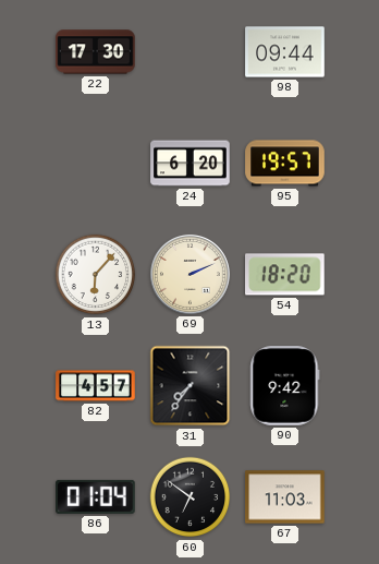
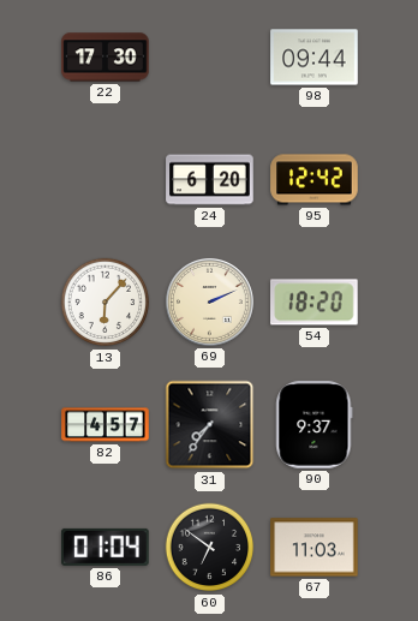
95: 19:57 -> 12:42
90: 9:42 -> 9:37
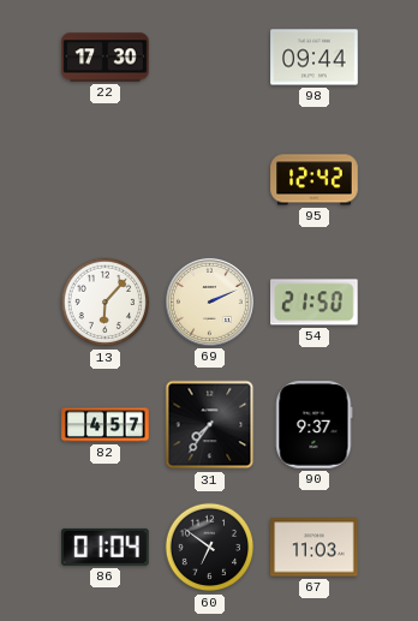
24: 6:20 -> none
54: 18:20 -> 21:50
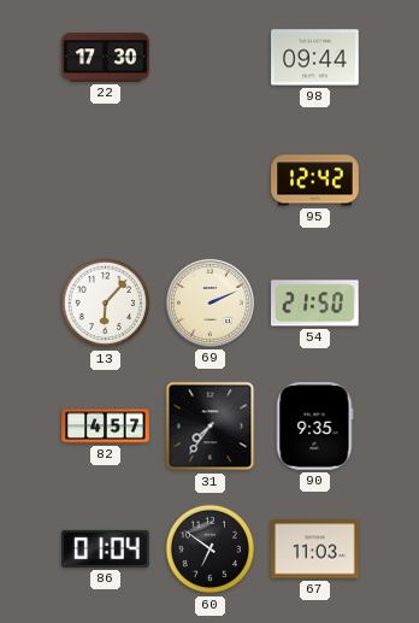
90: 9:37 -> 9:35
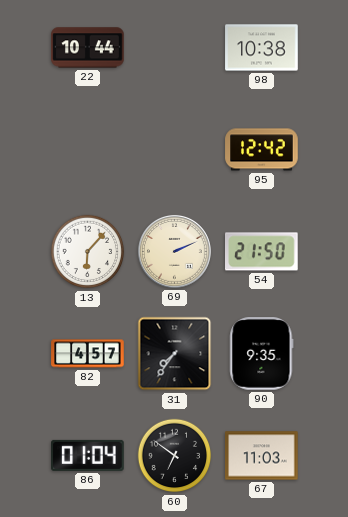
22: 17:30 -> 10:44
98: 09:44 -> 10:38
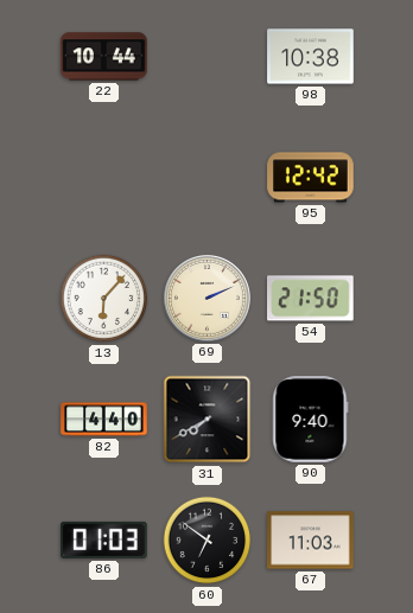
82: 4:57 -> 4:40
31: 7:36 -> 7:40
90: 9:35 -> 9:40
86: 01:04 -> 01:03
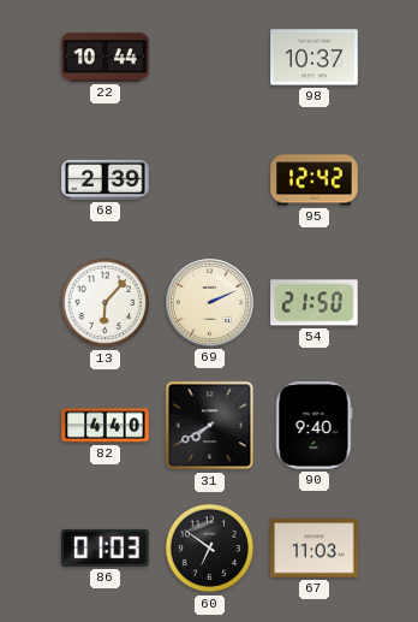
98: 10:38 -> 10:37
68: none -> 2:39
